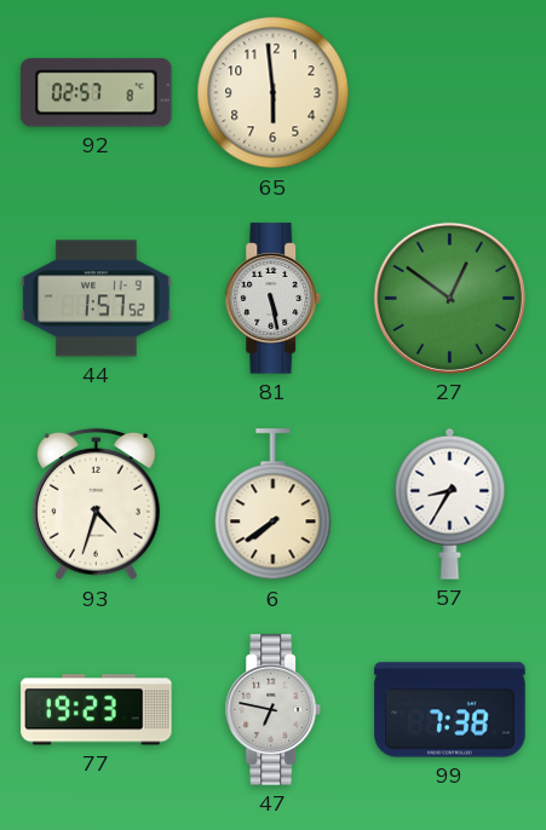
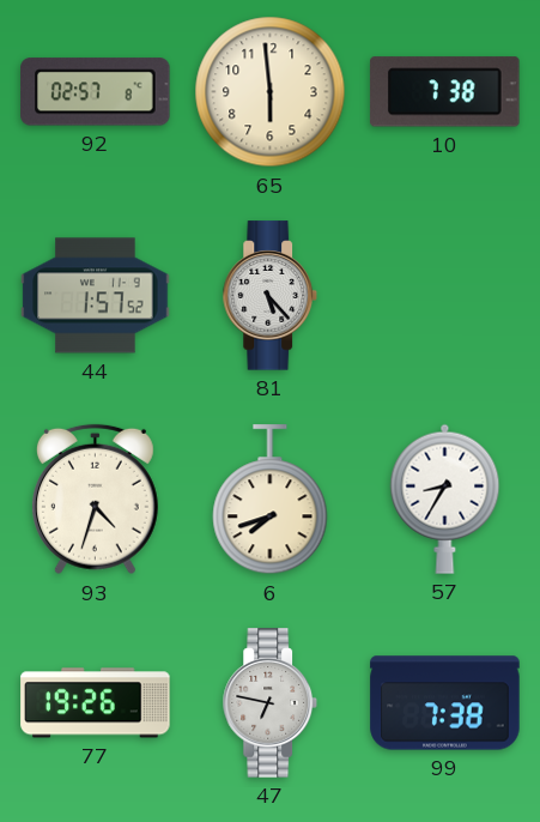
10: none -> 7:38
81: 5:28 -> 5:23
27: 12:51 -> none
6: 7:39 -> 7:42
77: 19:23 -> 19:26
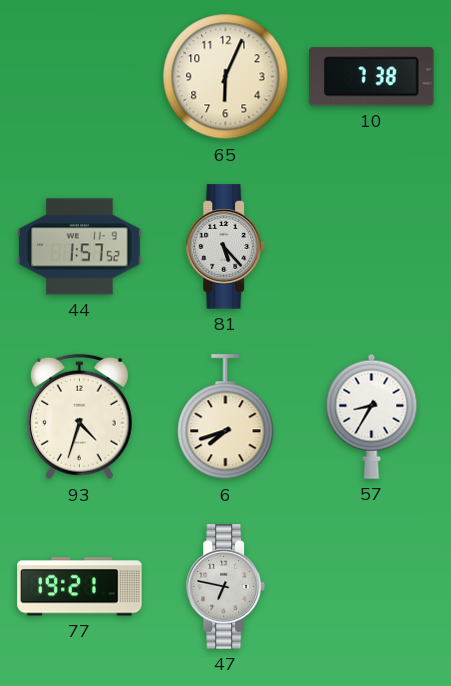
92: 02:57 -> none
65: 5:59 -> 6:04
77: 19:26 -> 19:21
99: 7:38 -> none
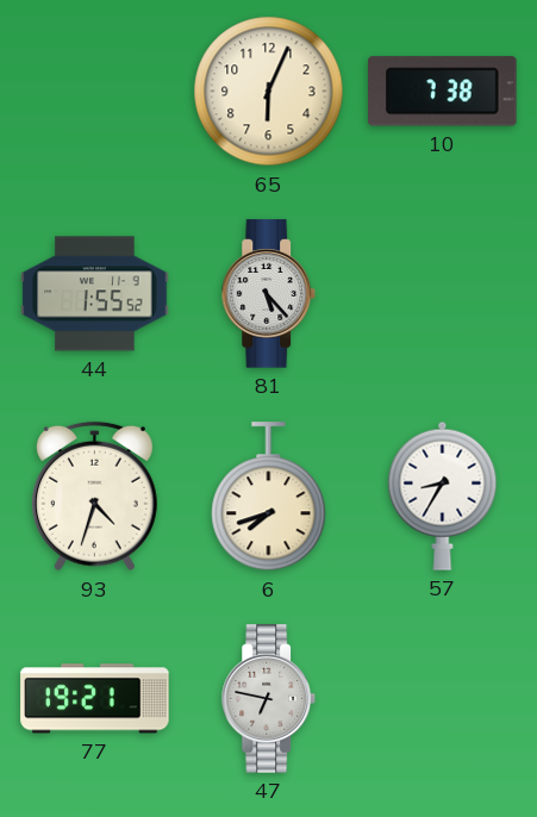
44: 1:57 -> 1:55
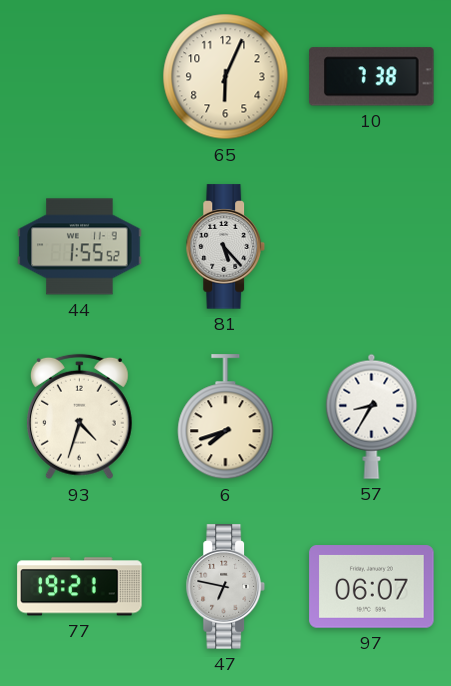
97: none -> 06:07
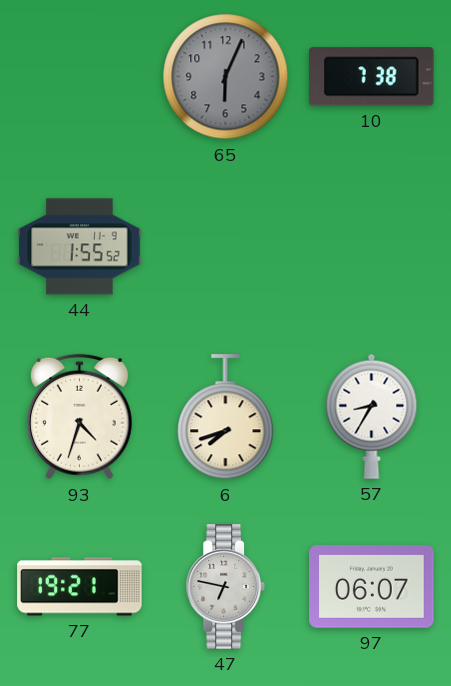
65 dial: cream -> grey
81: 5:23 -> none
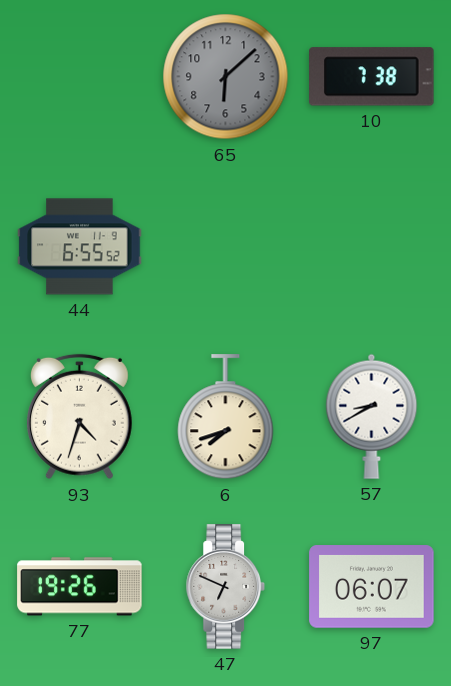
65: 6:04 -> 6:08
44: 1:55 -> 6:55
57: 8:35 -> 8:40
77: 19:21 -> 19:26
47: 6:47 -> 6:49
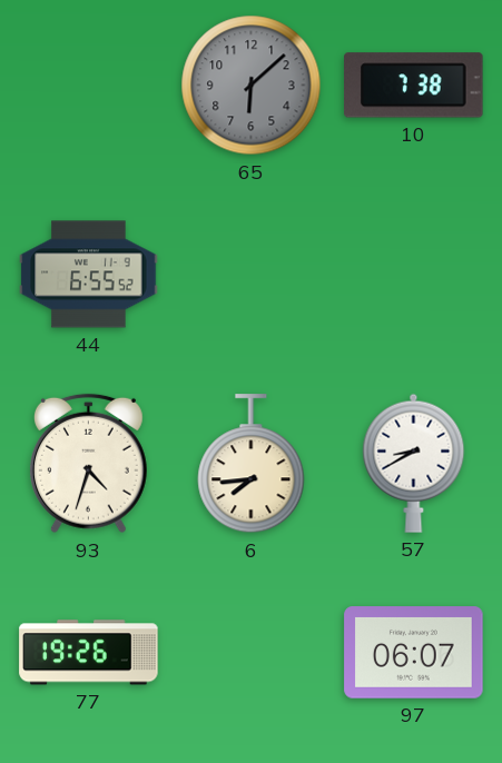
6: 7:42 -> 7:44
47: 6:49 -> none
